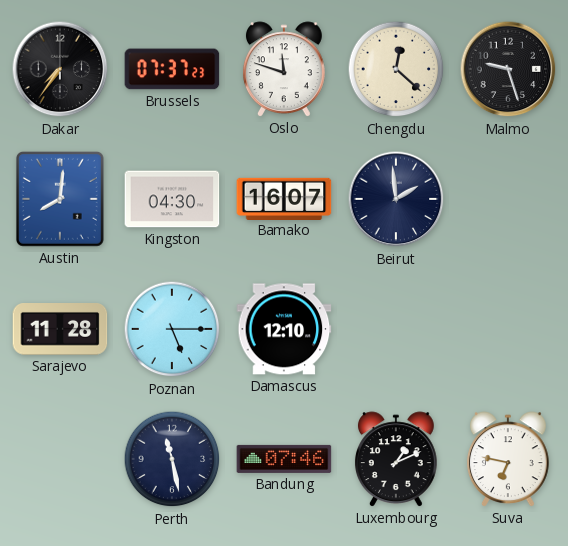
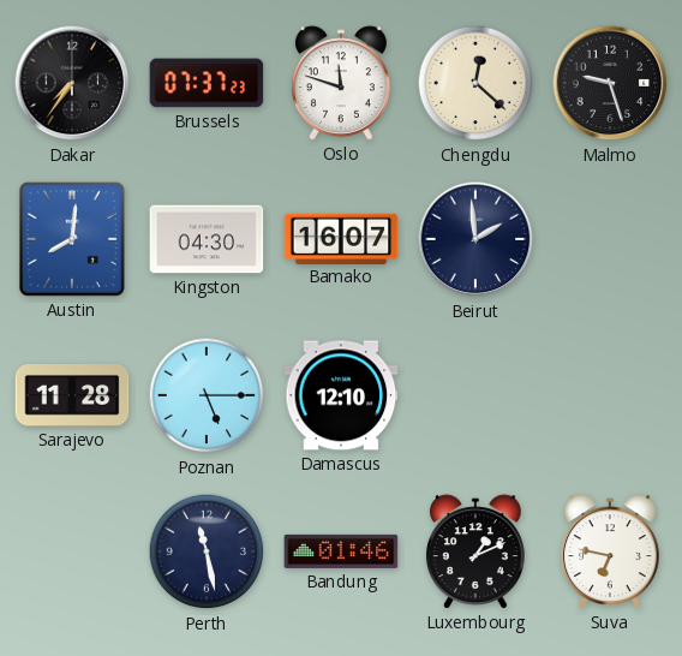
Bandung: 07:46 -> 01:46
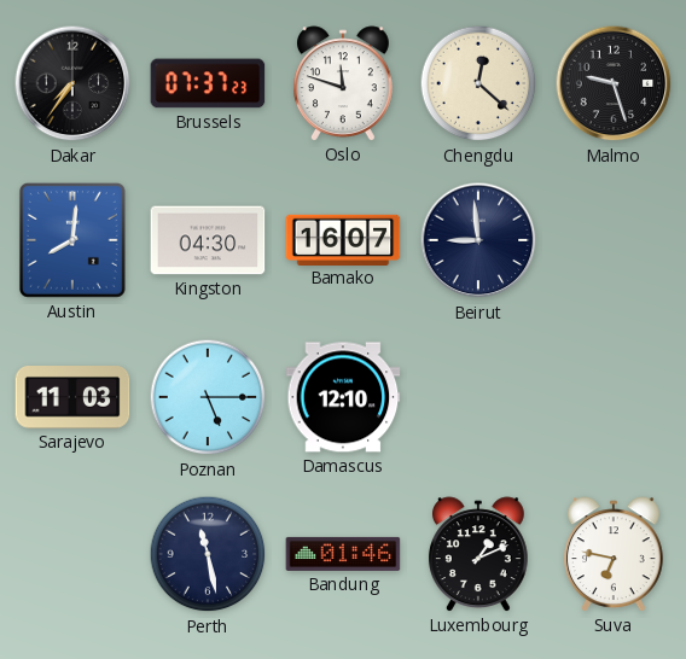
Beirut: 1:59 -> 8:59
Sarajevo: 11:28 -> 11:03
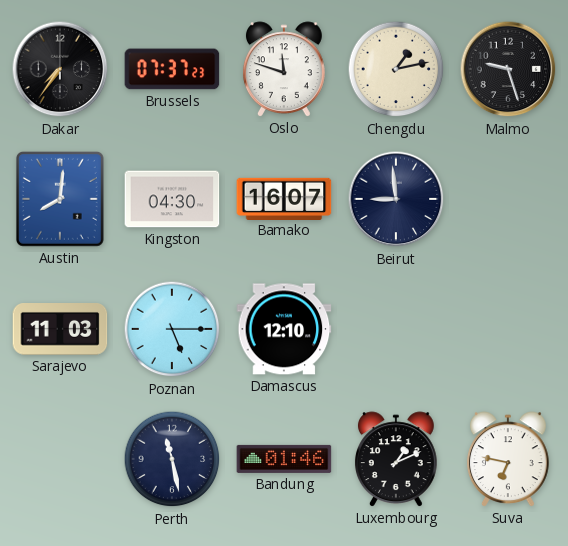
Chengdu: 12:22 -> 1:13
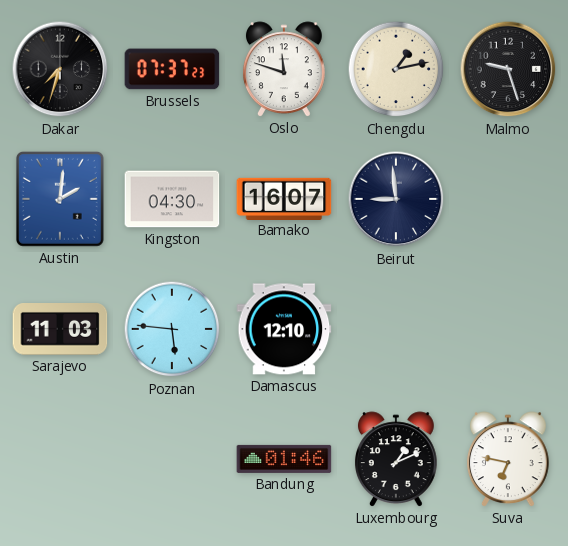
Dakar: 7:36 -> 7:33
Austin: 8:01 -> 2:01
Poznan: 5:15 -> 5:46
Perth: 11:28 -> none
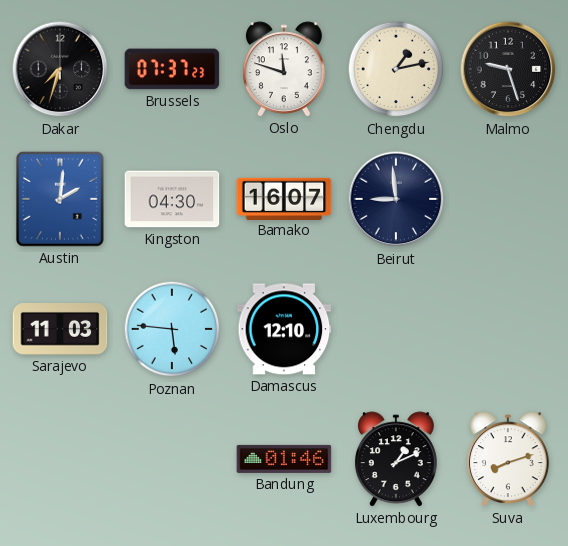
Suva: 6:47 -> 8:12
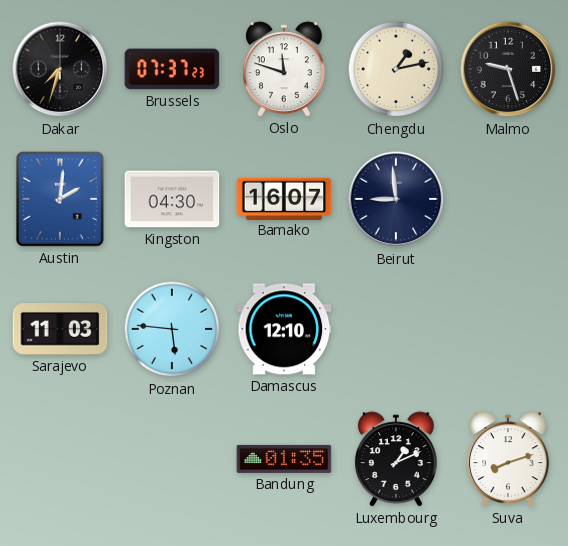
Bandung: 01:46 -> 01:35
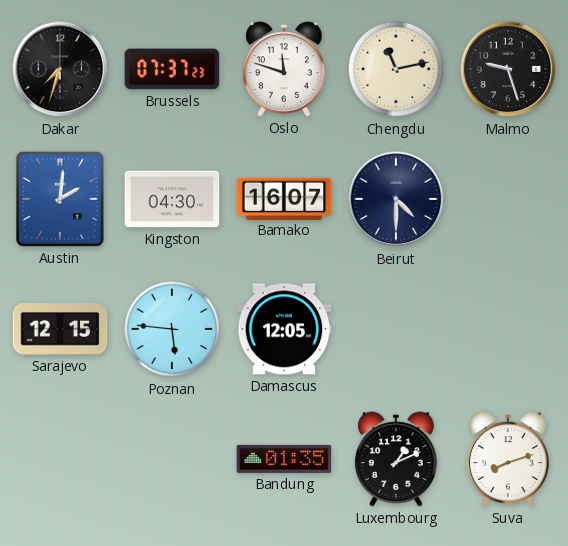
Chengdu: 1:13 -> 11:13
Beirut: 8:59 -> 4:30
Sarajevo: 11:03 -> 12:15
Damascus: 12:10 -> 12:05
